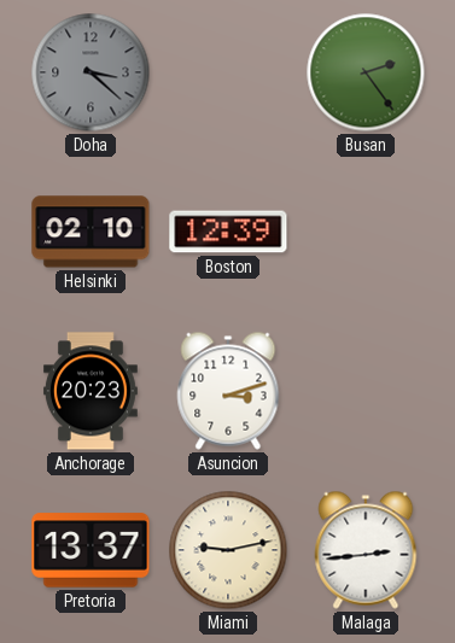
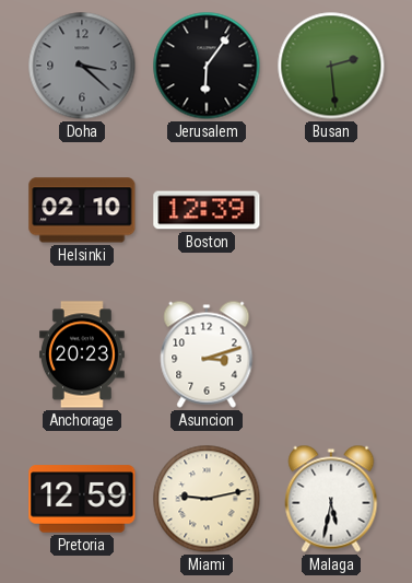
Jerusalem: none -> 6:06
Busan: 2:24 -> 2:29
Pretoria: 13:37 -> 12:59
Malaga: 2:44 -> 5:32
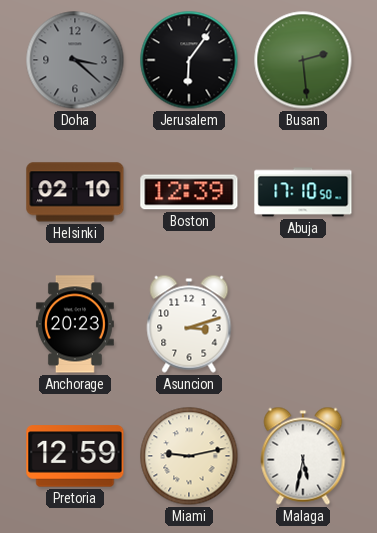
Abuja: none -> 17:10
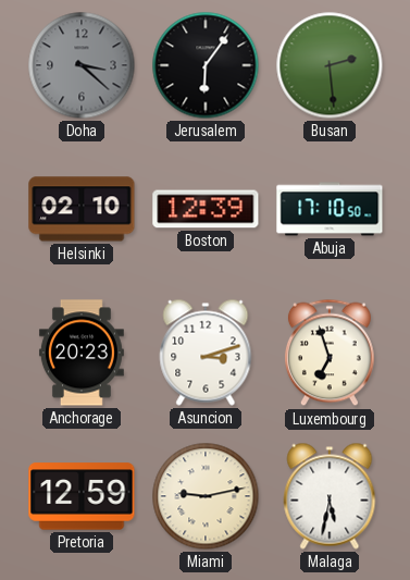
Luxembourg: none -> 6:57
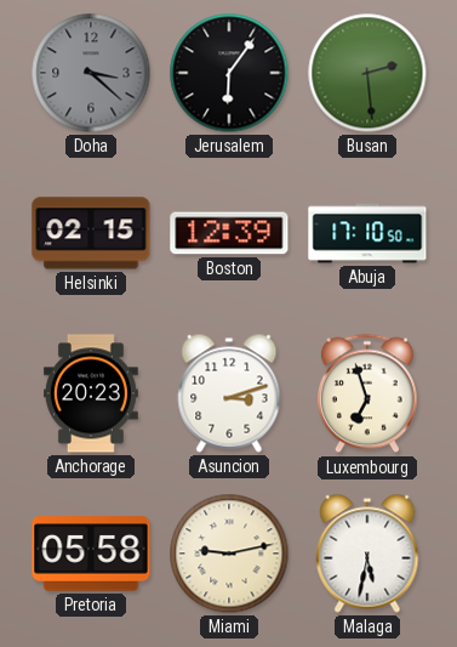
Helsinki: 02:10 -> 02:15
Pretoria: 12:59 -> 05:58
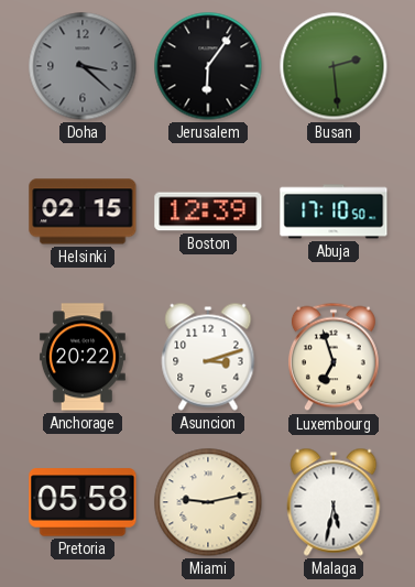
Anchorage: 20:23 -> 20:22
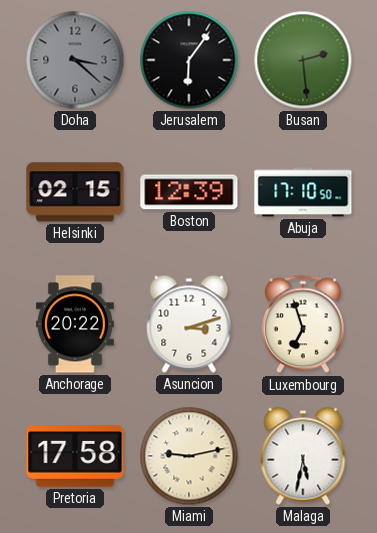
Pretoria: 05:58 -> 17:58
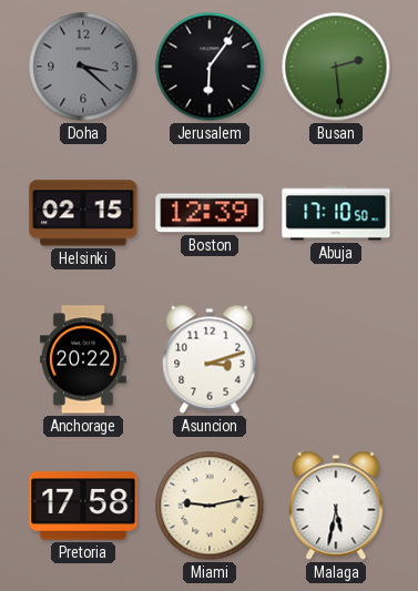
Luxembourg: 6:57 -> none
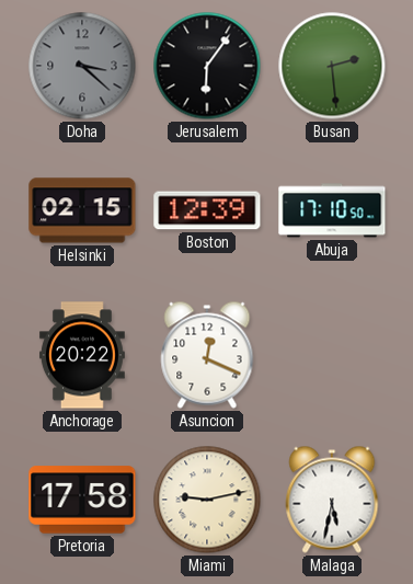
Asuncion: 3:12 -> 12:19
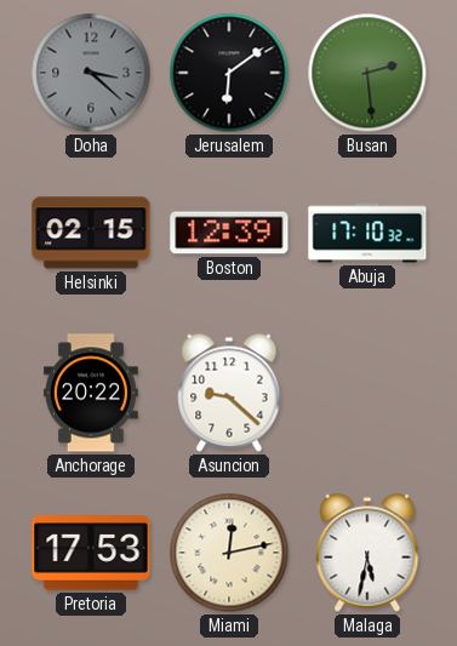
Jerusalem: 6:06 -> 6:09
Abuja: 17:10:50 -> 17:10:32
Asuncion: 12:19 -> 9:22
Pretoria: 17:58 -> 17:53
Miami: 9:13 -> 12:13
